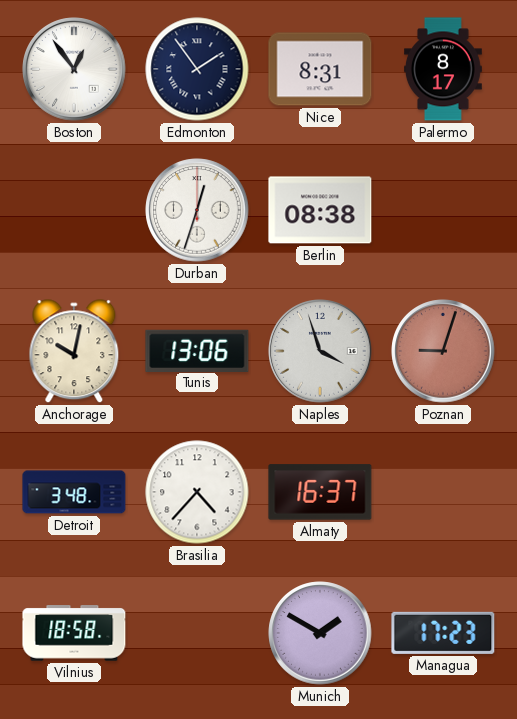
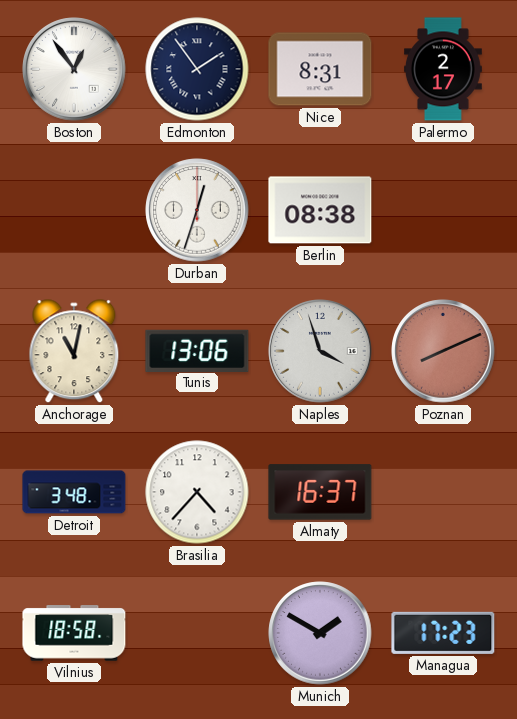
Palermo: 8:17 -> 2:17
Anchorage: 10:02 -> 11:02
Poznan: 9:03 -> 8:11
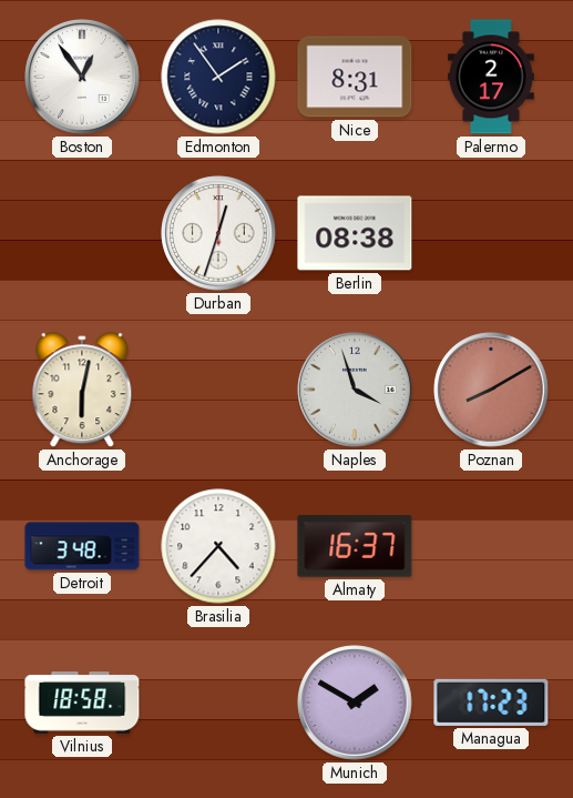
Anchorage: 11:02 -> 6:02
Tunis: 13:06 -> none
Poznan: 8:11 -> 8:10
